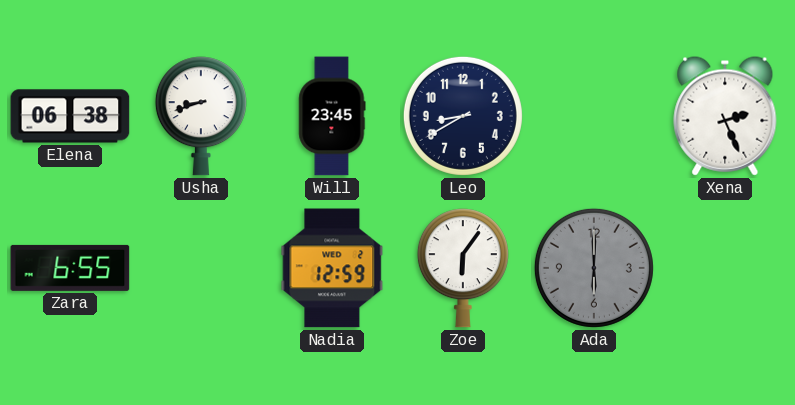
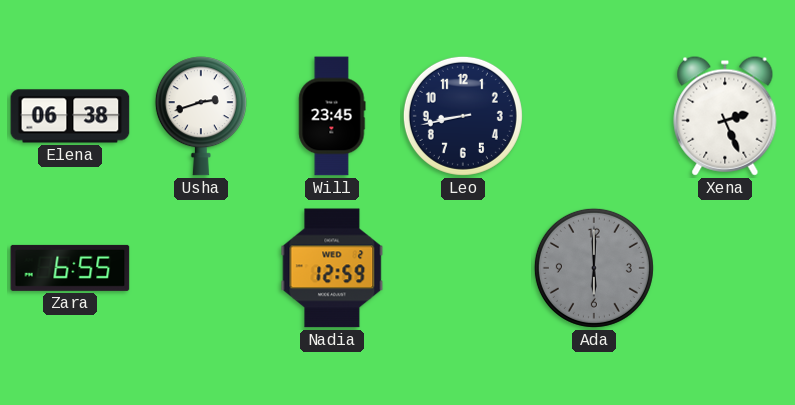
Usha: 8:42 -> 2:42
Leo: 8:40 -> 8:43
Zoe: 6:06 -> none
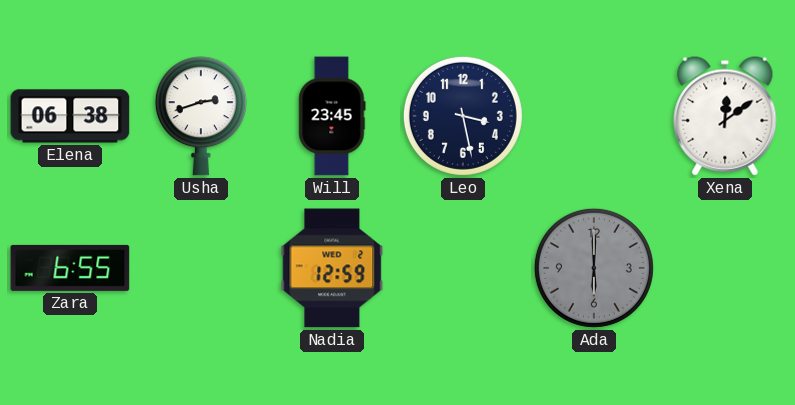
Leo: 8:43 -> 3:28
Xena: 2:26 -> 12:09
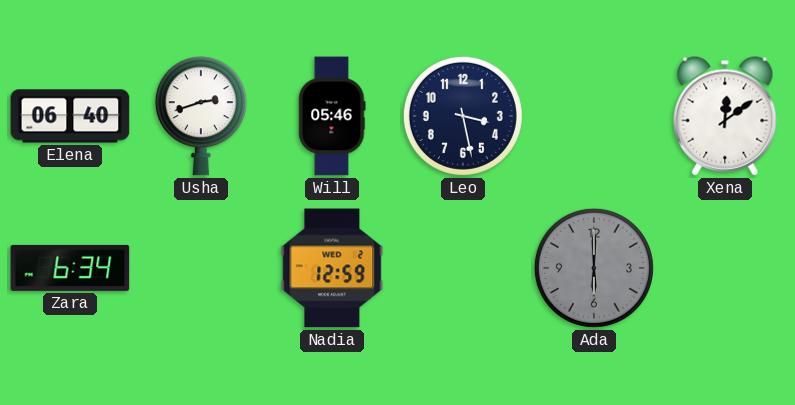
Elena: 06:38 -> 06:40
Will: 23:45 -> 05:46
Zara: 6:55 -> 6:34
